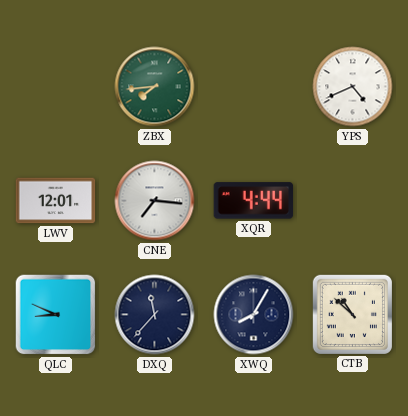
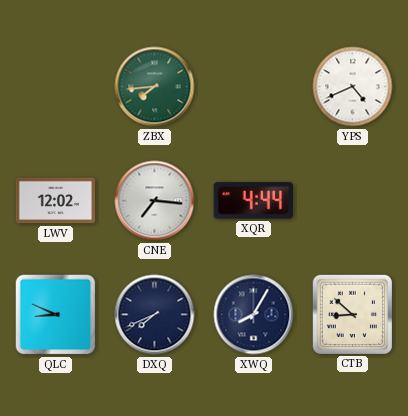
LWV: 12:01 -> 12:02
DXQ: 11:37 -> 7:41
CTB: 10:52 -> 8:52
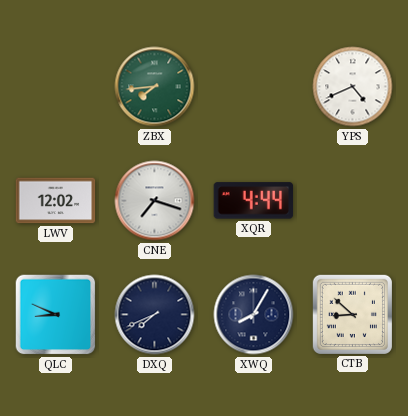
CNE: 7:16 -> 7:18
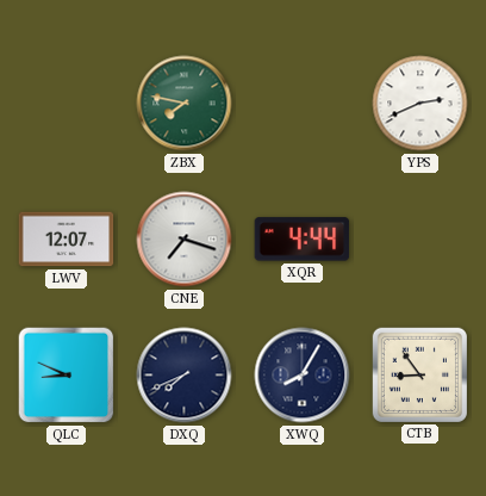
ZBX: 7:44 -> 7:47
YPS: 4:41 -> 2:41
LWV: 12:02 -> 12:07
CTB: 8:52 -> 8:54
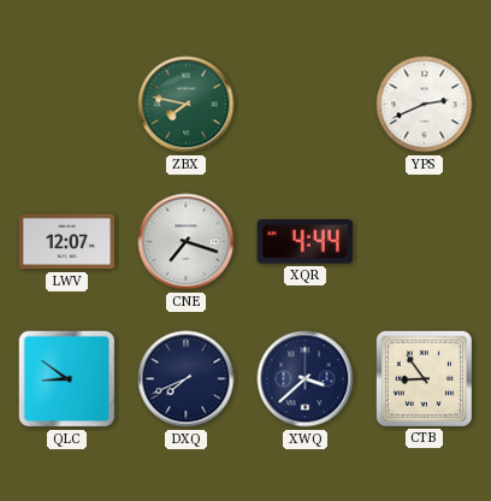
QLC: 8:49 -> 8:51
XWQ: 8:05 -> 3:38
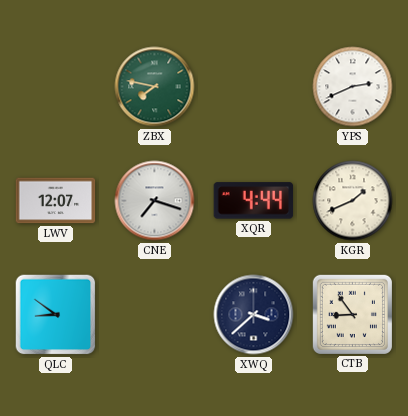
KGR: none -> 1:41
DXQ: 7:41 -> none
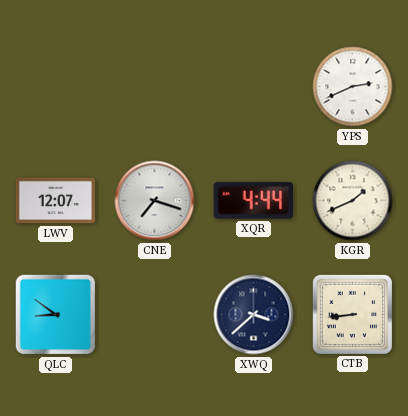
ZBX: 7:47 -> none
CTB: 8:54 -> 8:44
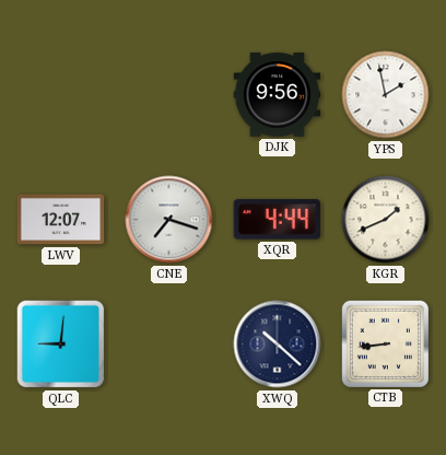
DJK: none -> 9:56
YPS: 2:41 -> 1:58
QLC: 8:51 -> 9:01
XWQ: 3:38 -> 10:22
